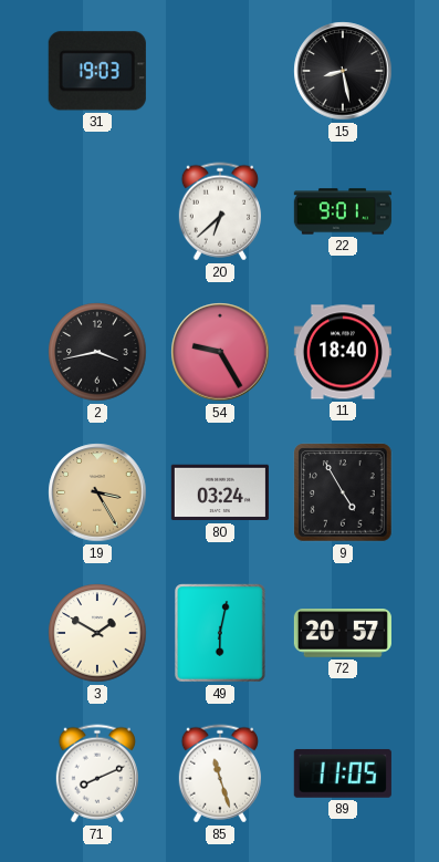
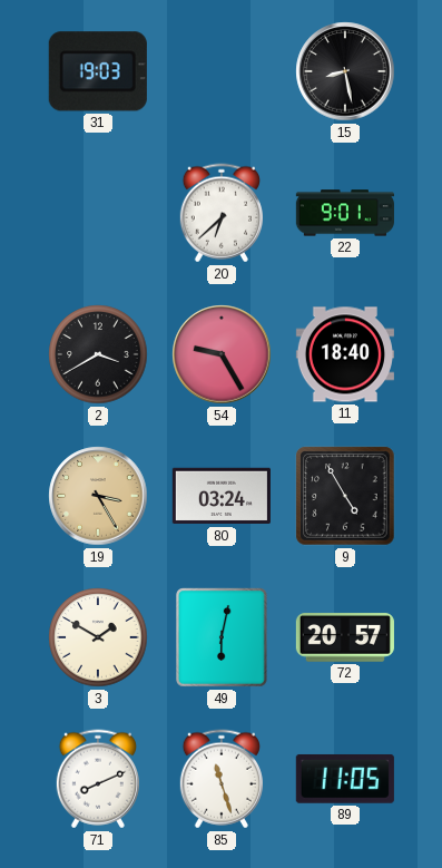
2: 3:43 -> 3:40
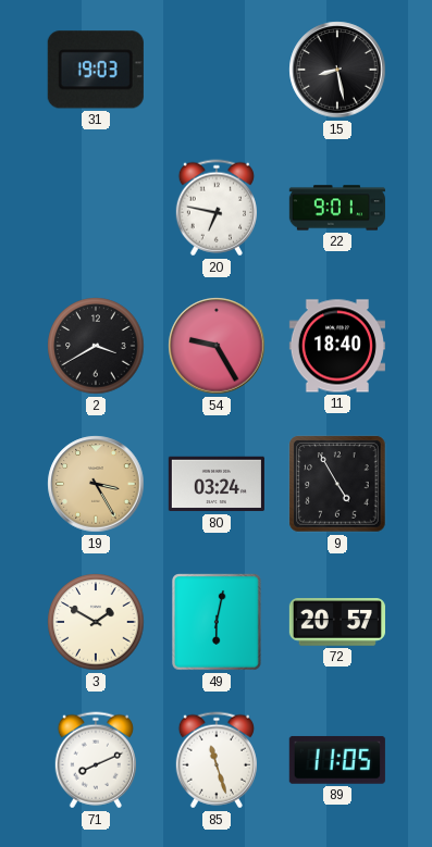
20: 6:38 -> 6:47
